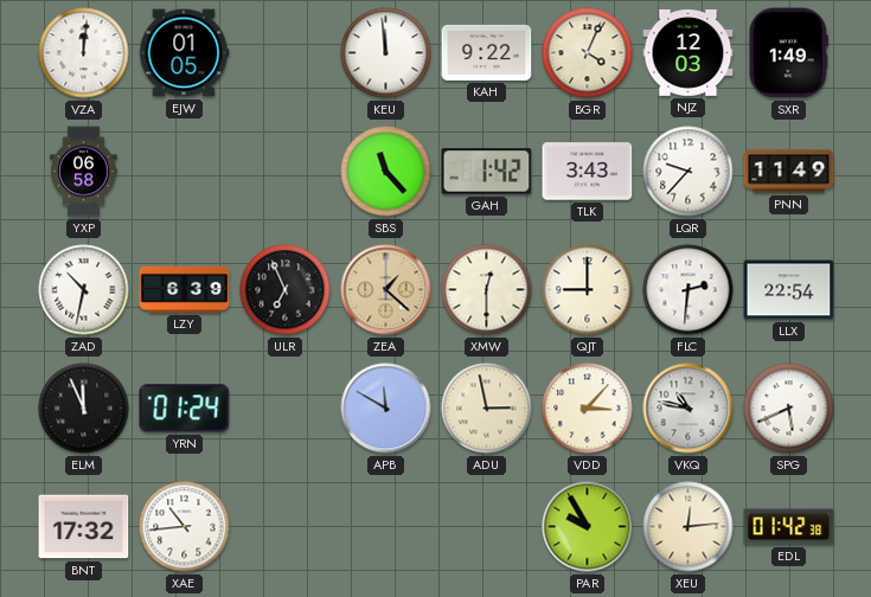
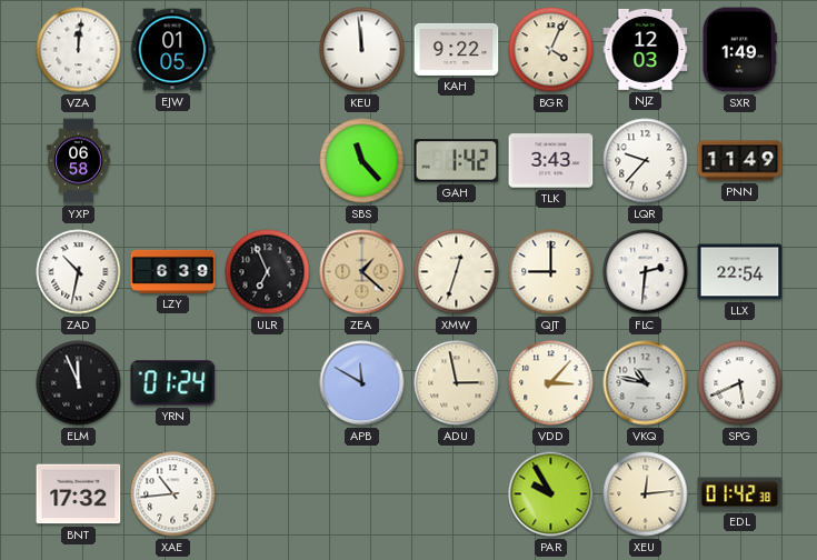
XMW: 12:30 -> 12:33
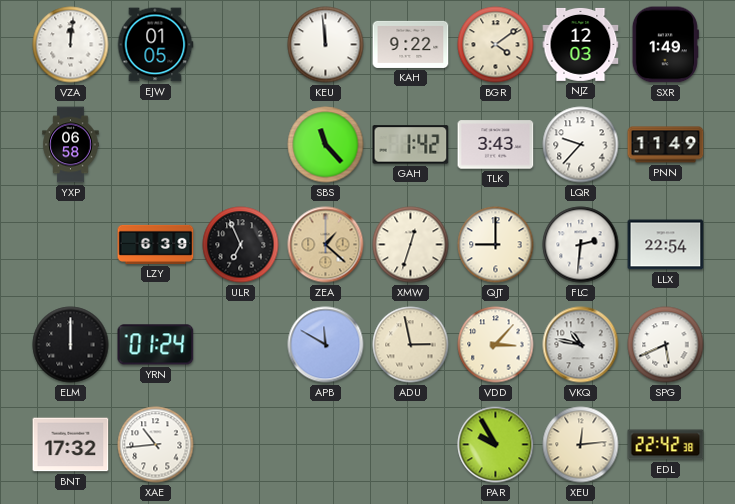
BGR: 4:04 -> 4:09
ZAD: 10:32 -> none
ELM: 11:56 -> 12:00
EDL: 01:42 -> 22:42
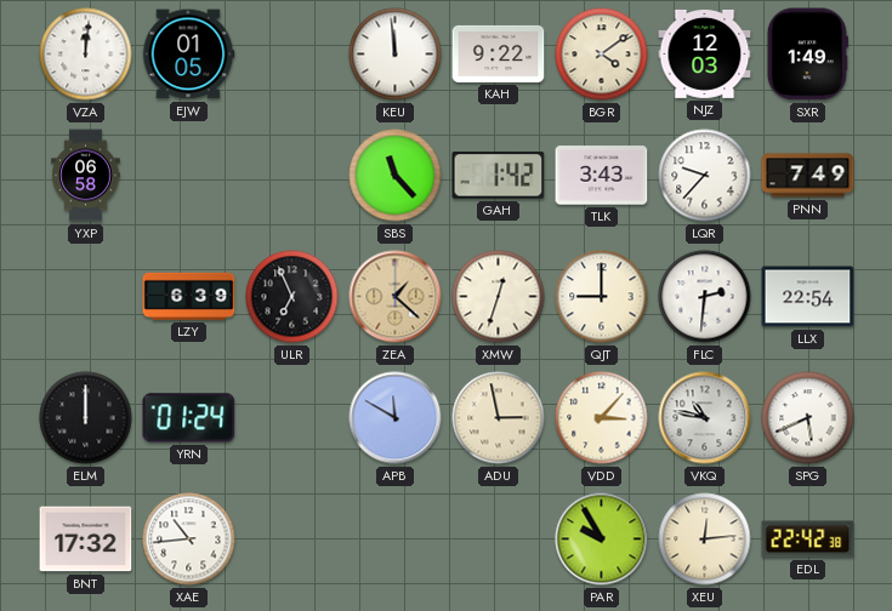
PNN: 11:49 -> 7:49
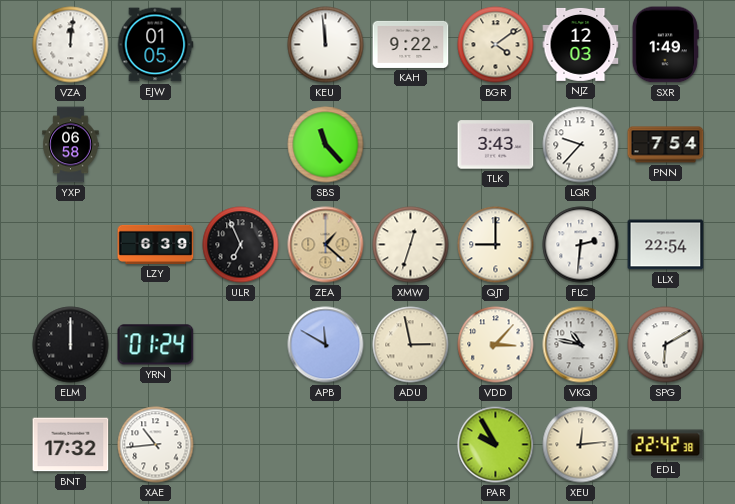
GAH: 1:42 -> none
PNN: 7:49 -> 7:54
SPG: 5:41 -> 6:10
